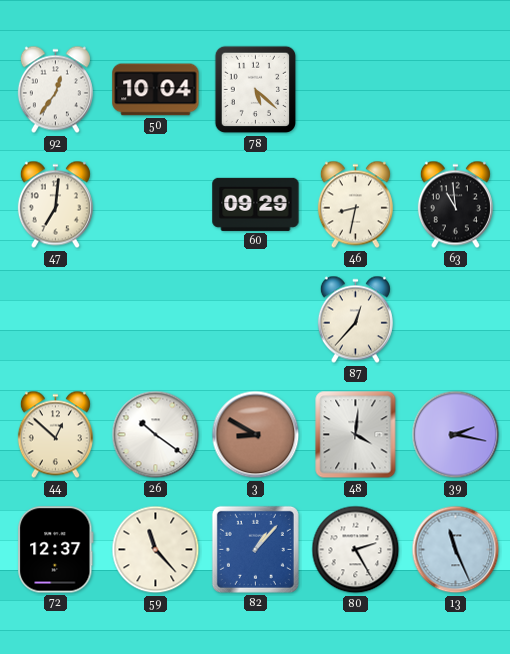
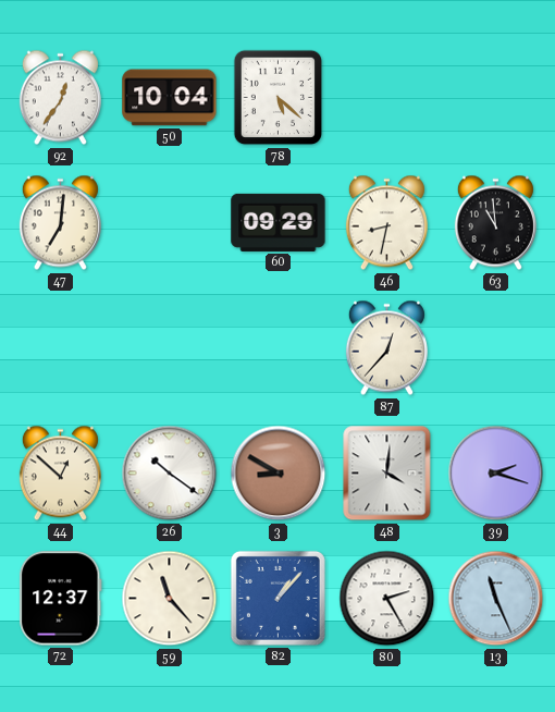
39: 2:17 -> 2:18
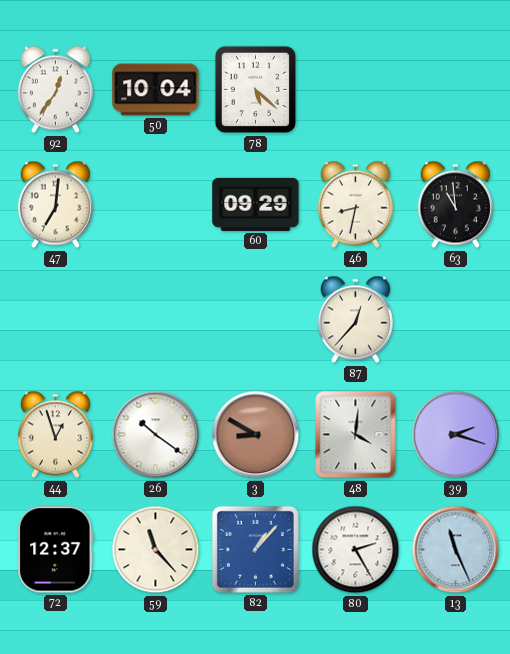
44: 12:52 -> 12:57
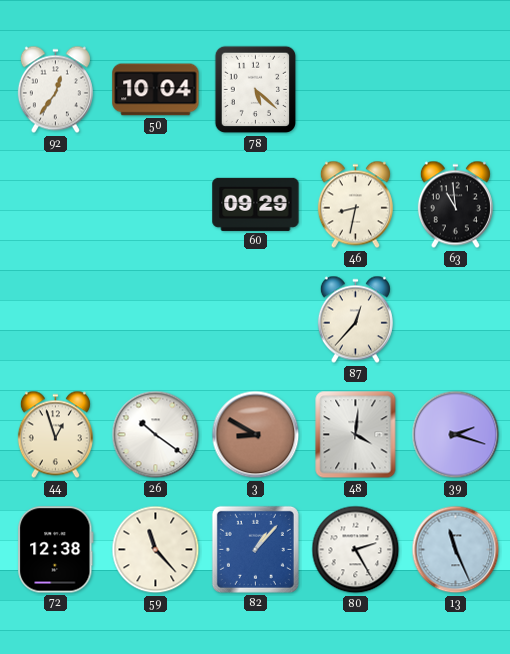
47: 7:01 -> none
72: 12:37 -> 12:38
